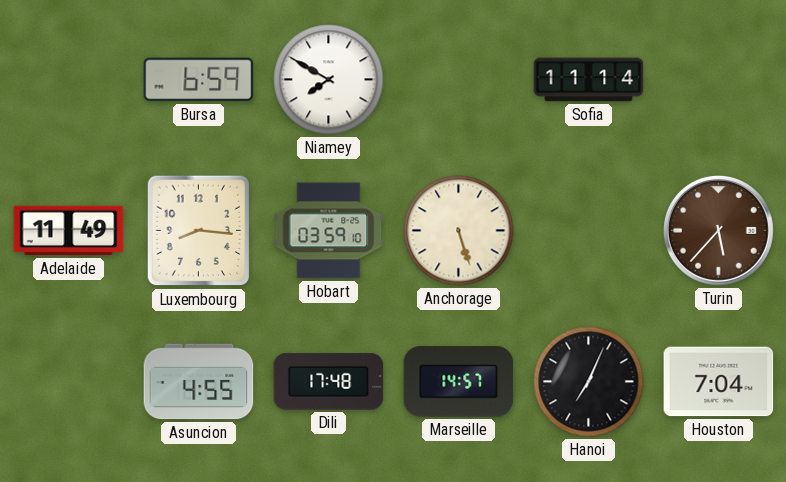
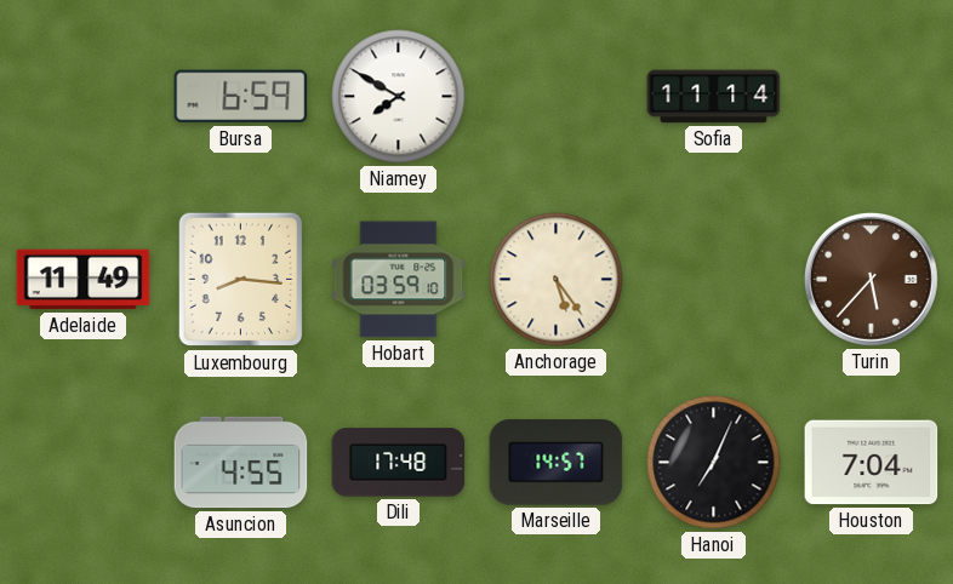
Anchorage: 5:27 -> 5:24
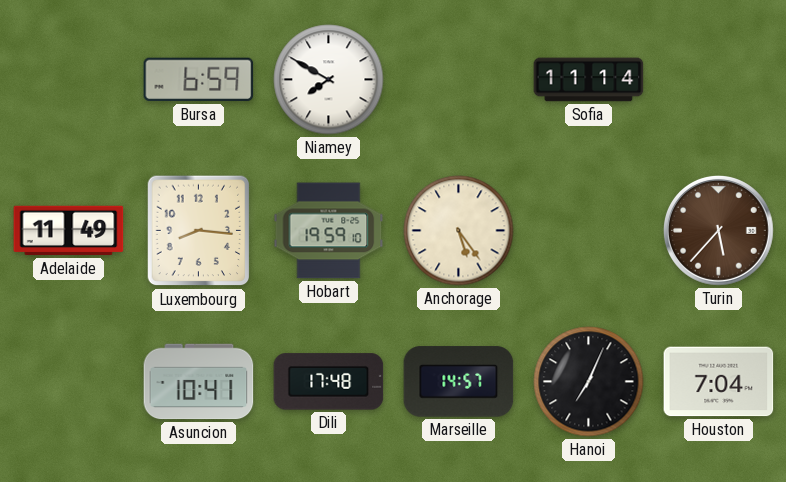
Hobart: 03:59 -> 19:59
Asuncion: 4:55 -> 10:41
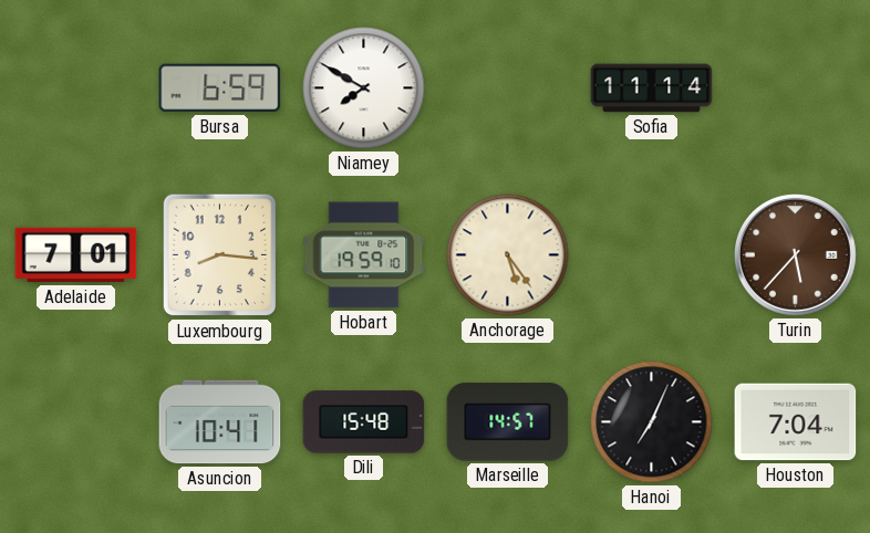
Adelaide: 11:49 -> 7:01
Dili: 17:48 -> 15:48
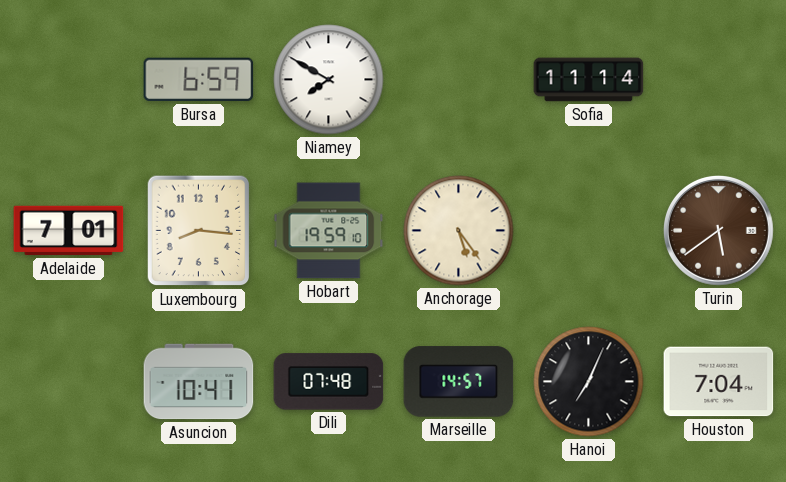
Turin: 5:37 -> 5:39
Dili: 15:48 -> 07:48
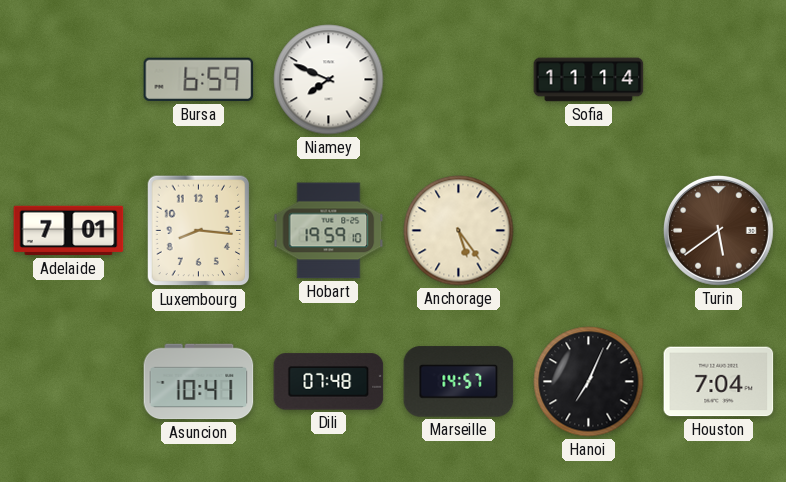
Niamey: 7:50 -> 7:49
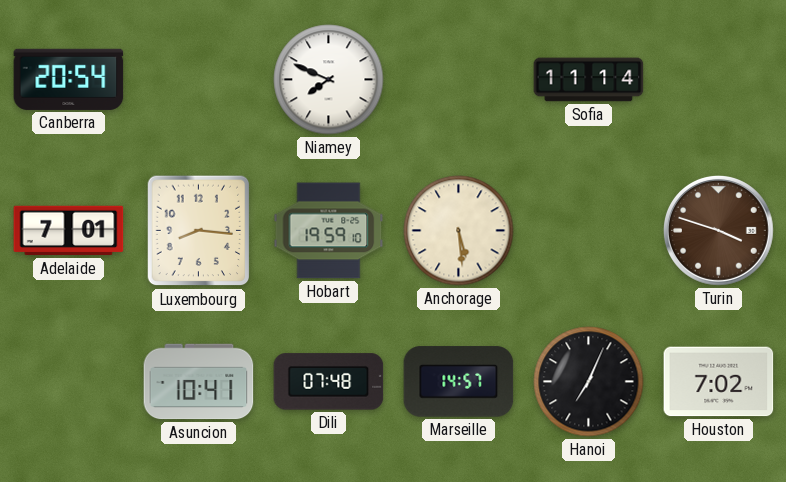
Canberra: none -> 20:54
Bursa: 6:59 -> none
Anchorage: 5:24 -> 5:29
Turin: 5:39 -> 3:48
Houston: 7:04 -> 7:02
